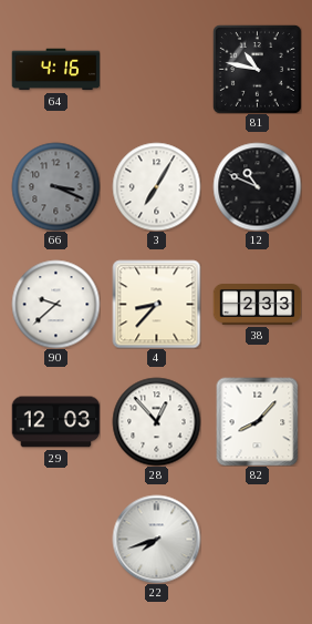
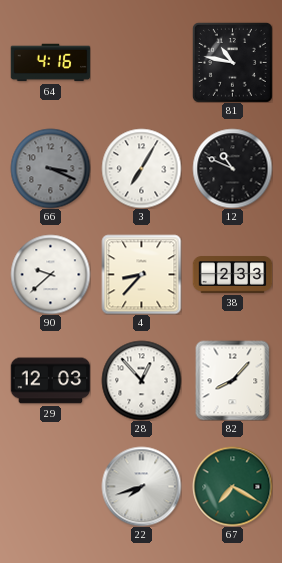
67: none -> 7:20
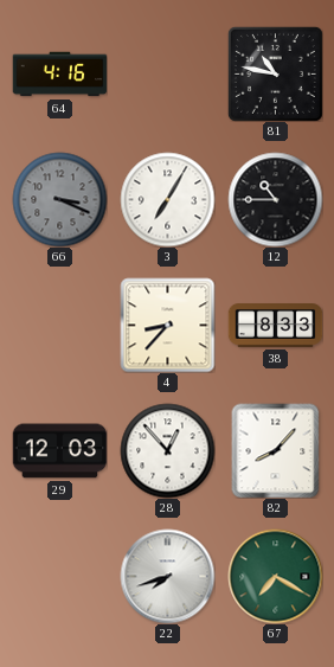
12: 10:49 -> 10:45
90: 9:38 -> none
38: 2:33 -> 8:33
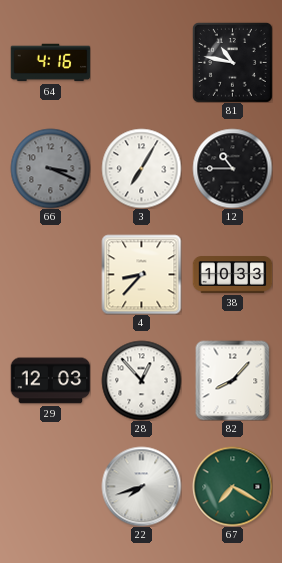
38: 8:33 -> 10:33
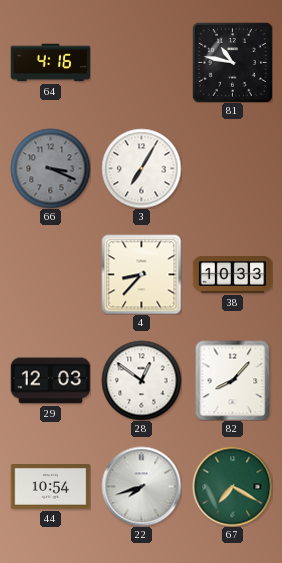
12: 10:45 -> none
28: 12:53 -> 12:51
44: none -> 10:54
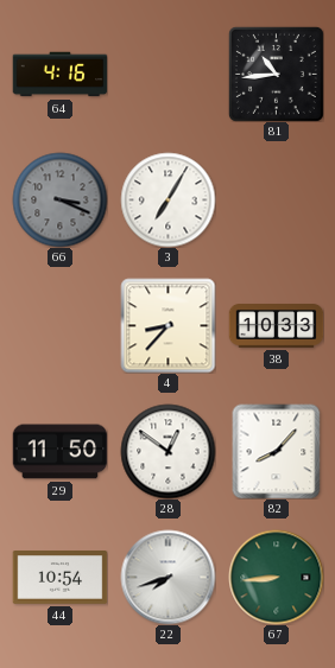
81: 10:47 -> 10:44
29: 12:03 -> 11:50
67: 7:20 -> 8:44
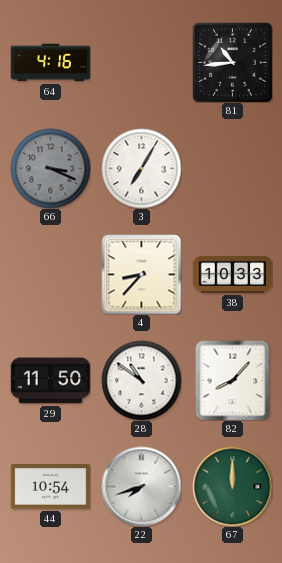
28: 12:51 -> 10:51
67: 8:44 -> 12:00
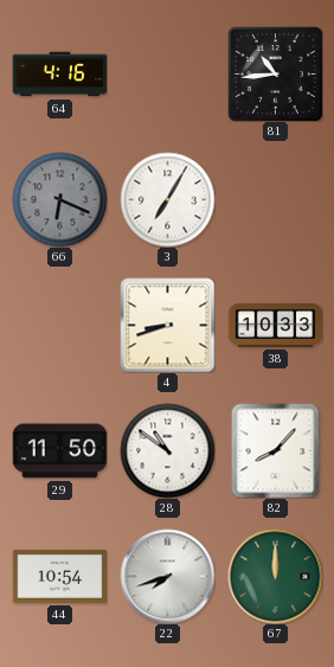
66: 3:19 -> 6:19
4: 8:37 -> 8:42
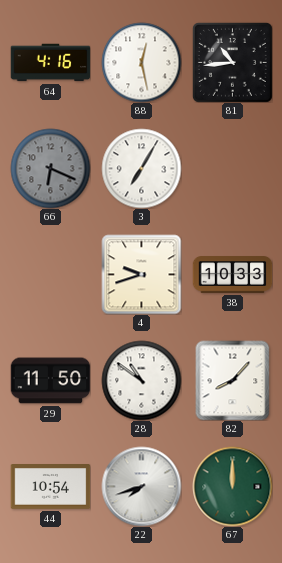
88: none -> 12:28
4: 8:42 -> 9:42
